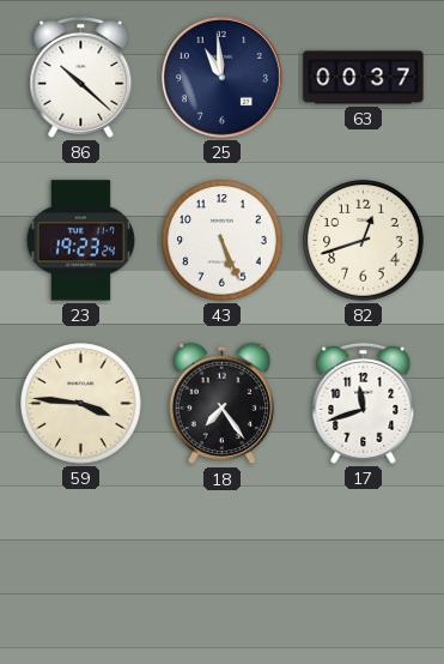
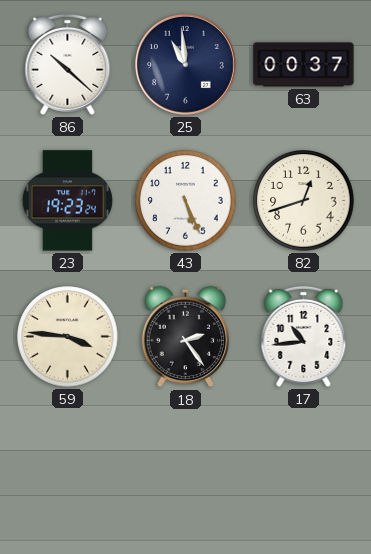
18: 7:24 -> 2:24
17: 11:42 -> 10:44
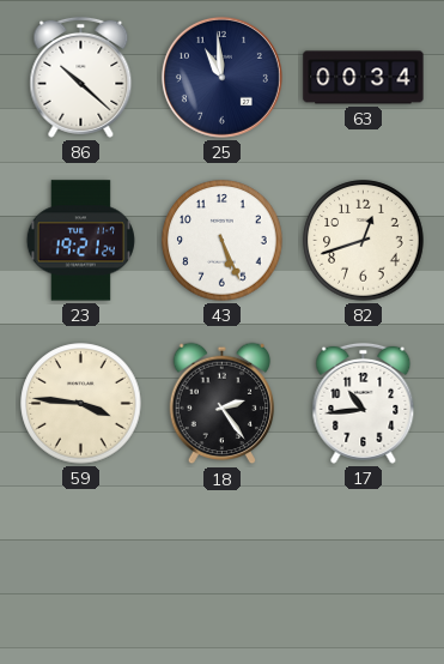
63: 00:37 -> 00:34
23: 19:23 -> 19:21
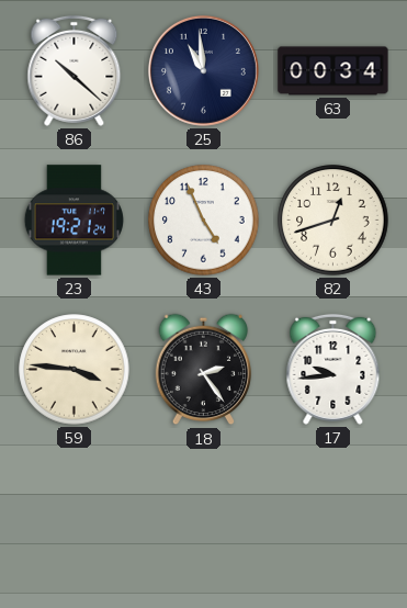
43: 5:26 -> 4:56
17: 10:44 -> 9:44
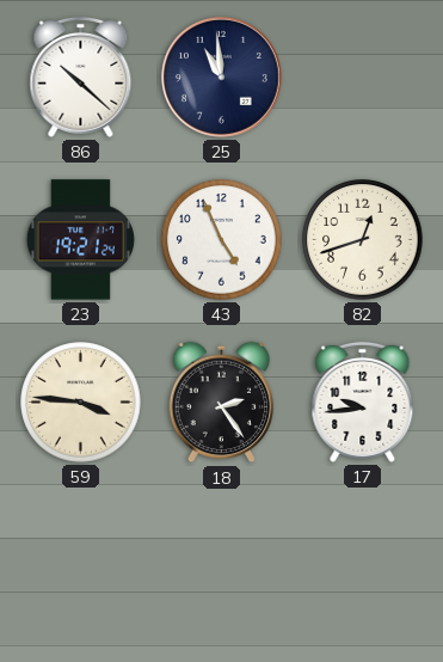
63: 00:34 -> none
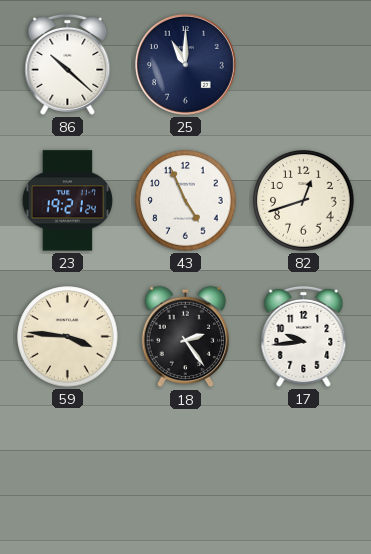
25: 10:59 -> 11:00
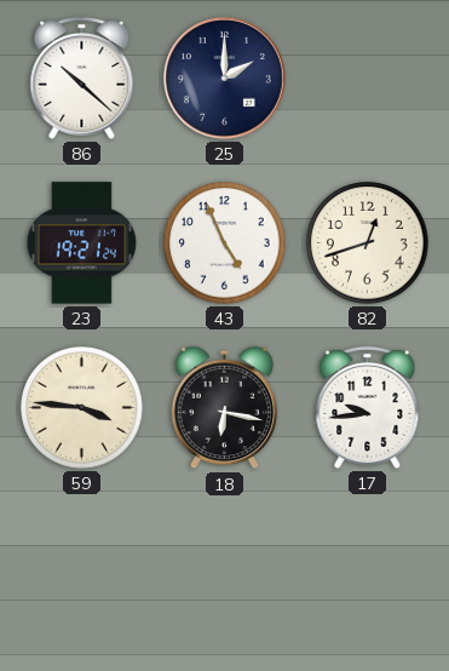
25: 11:00 -> 2:00
18: 2:24 -> 6:17
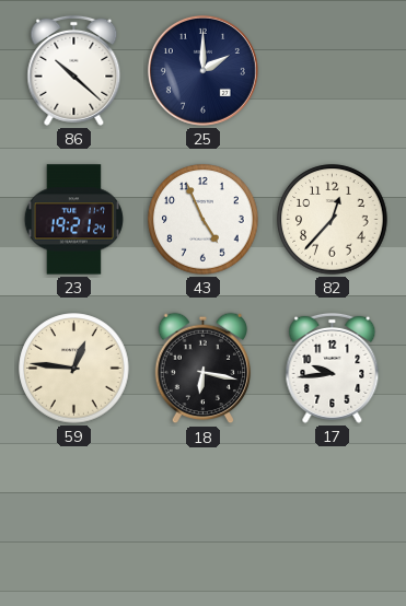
82: 12:42 -> 12:37
59: 3:46 -> 12:46
